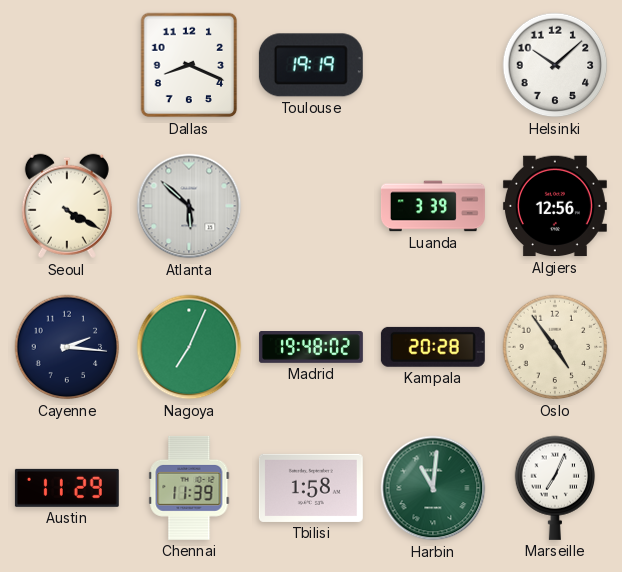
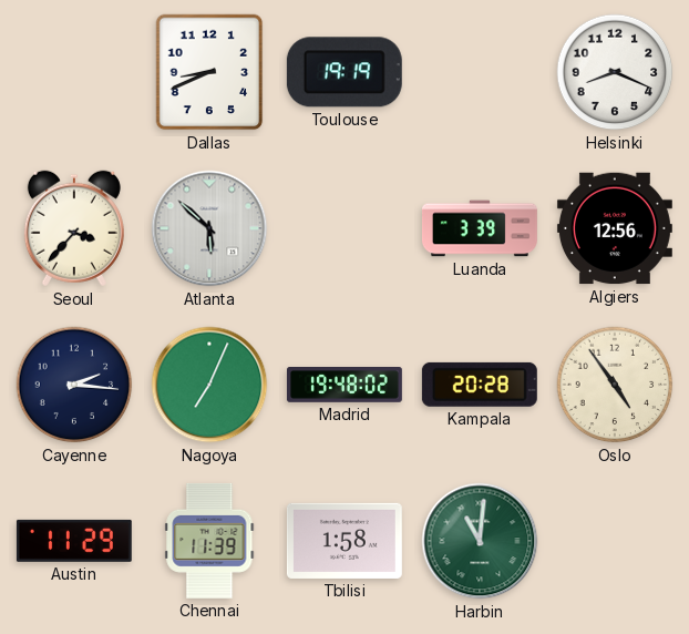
Dallas: 8:19 -> 8:41
Helsinki: 10:08 -> 8:19
Seoul: 4:20 -> 3:37
Marseille: 7:04 -> none
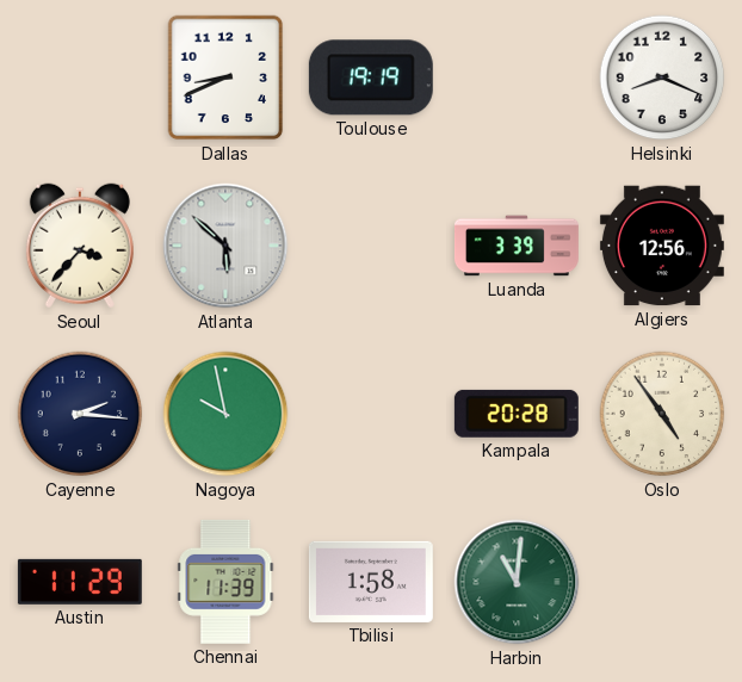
Nagoya: 7:04 -> 9:58
Madrid: 19:48 -> none
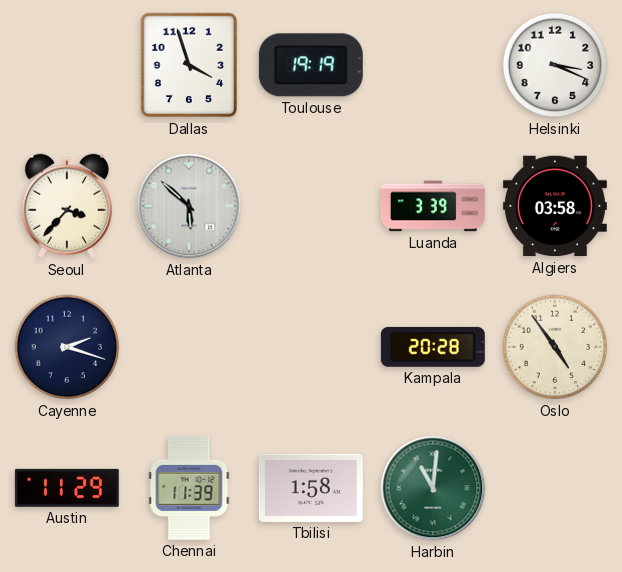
Dallas: 8:41 -> 3:57
Helsinki: 8:19 -> 3:19
Algiers: 12:56 -> 03:58
Cayenne: 2:16 -> 2:18
Nagoya: 9:58 -> none
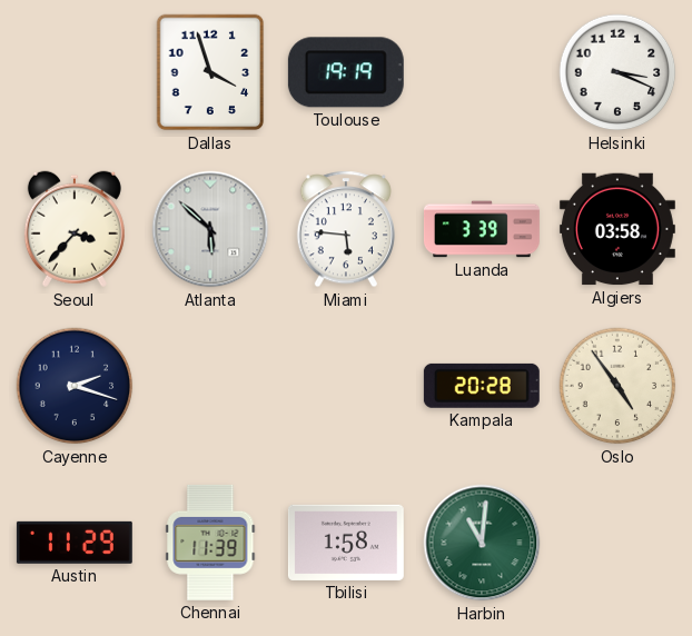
Miami: none -> 5:46
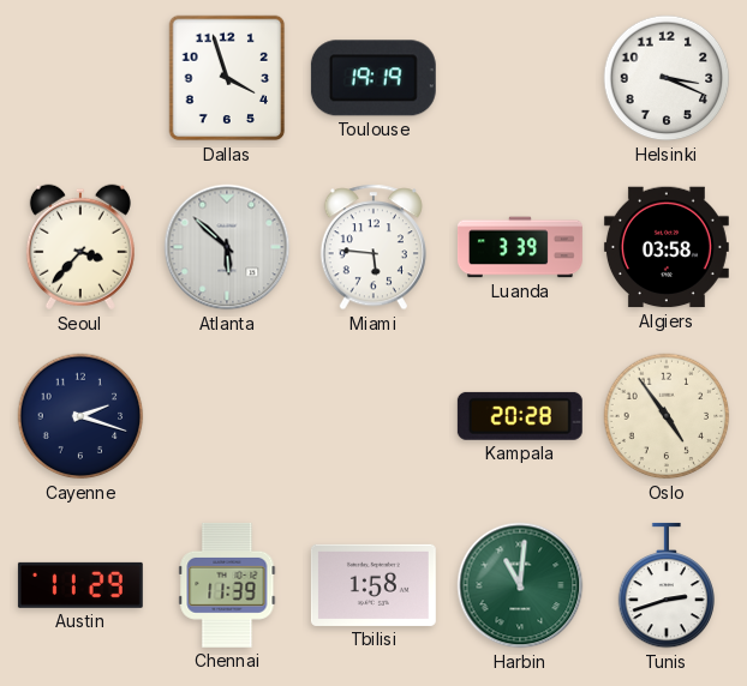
Tunis: none -> 2:42
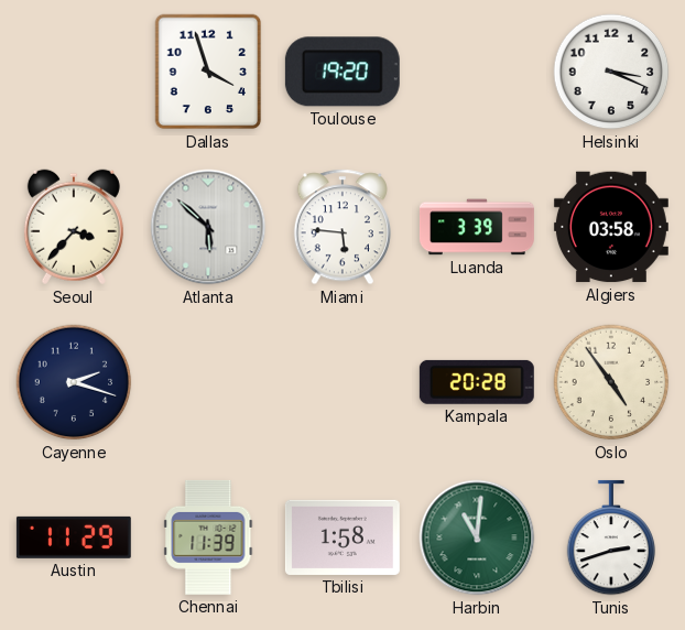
Toulouse: 19:19 -> 19:20
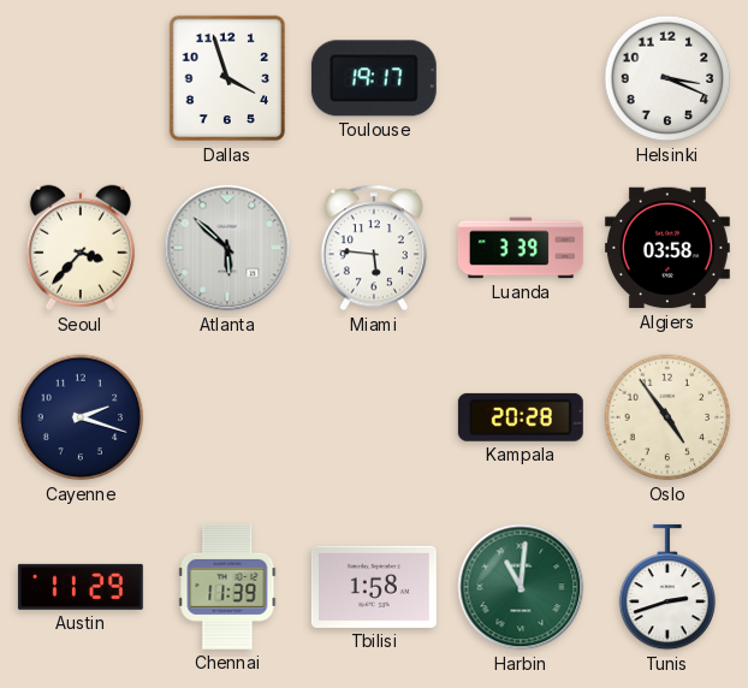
Toulouse: 19:20 -> 19:17
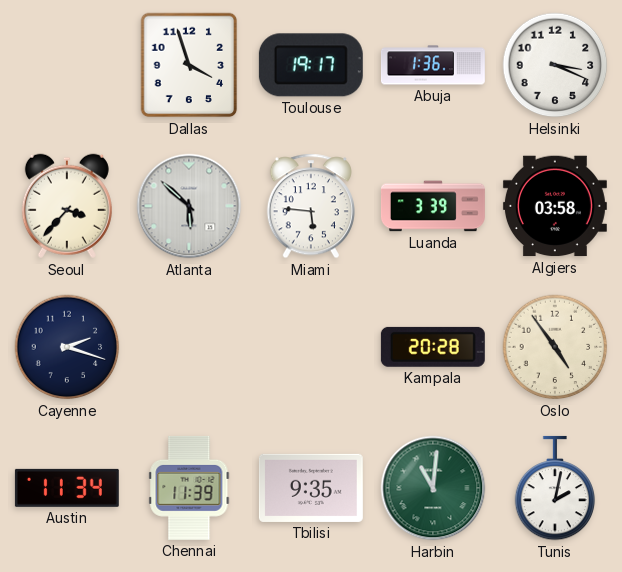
Abuja: none -> 1:36
Austin: 11:29 -> 11:34
Tbilisi: 1:58 -> 9:35
Tunis: 2:42 -> 2:02
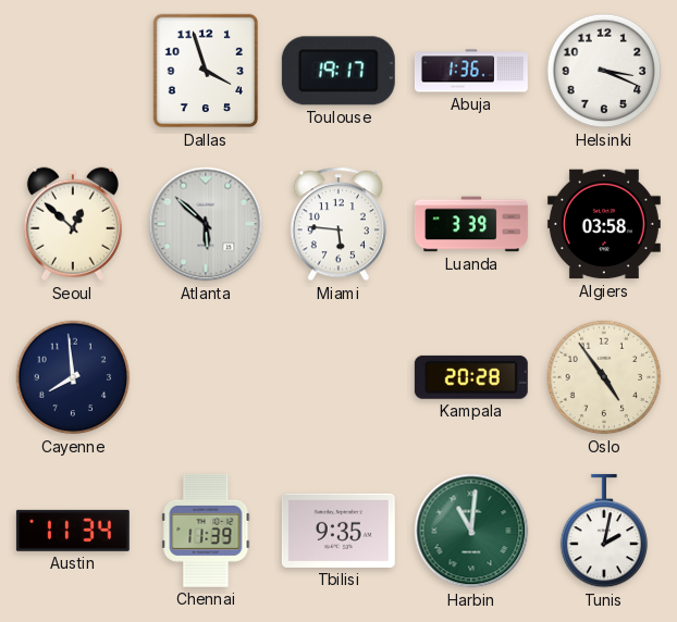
Seoul: 3:37 -> 12:52
Cayenne: 2:18 -> 7:59
